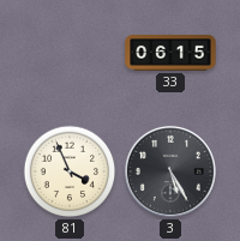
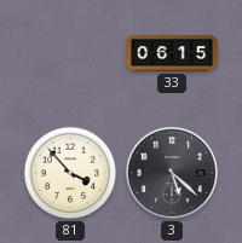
81: 3:56 -> 3:53
3: 5:25 -> 5:22
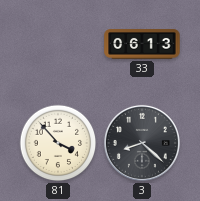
33: 06:15 -> 06:13
3: 5:22 -> 8:22
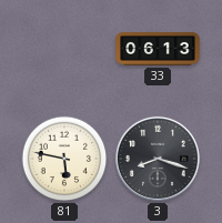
81: 3:53 -> 5:47
3: 8:22 -> 8:18
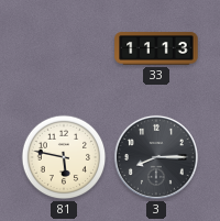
33: 06:13 -> 11:13
3: 8:18 -> 8:15
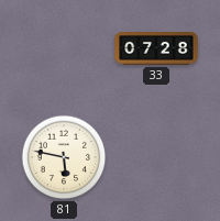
33: 11:13 -> 07:28
3: 8:15 -> none
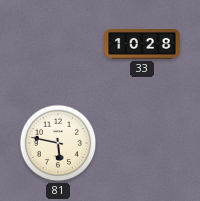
33: 07:28 -> 10:28
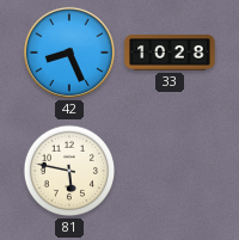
42: none -> 8:26
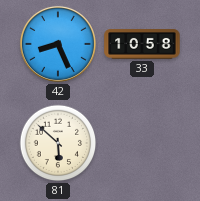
33: 10:28 -> 10:58
81: 5:47 -> 5:52
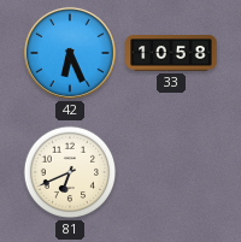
42: 8:26 -> 6:26
81: 5:52 -> 6:41
